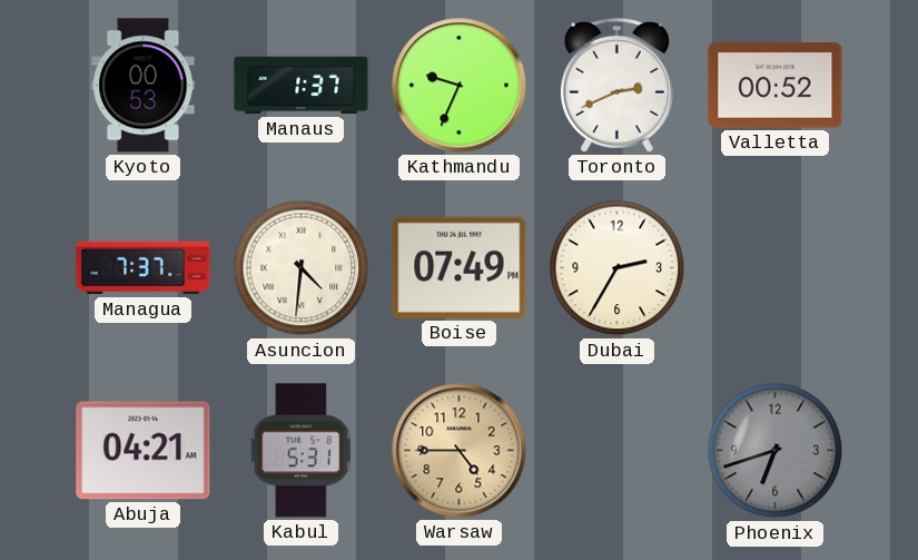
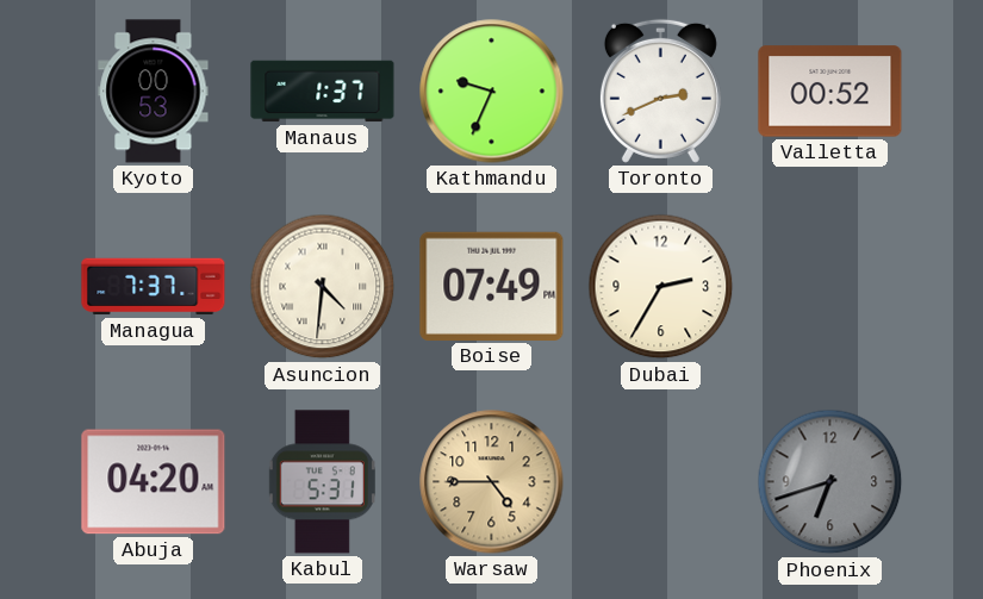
Abuja: 04:21 -> 04:20
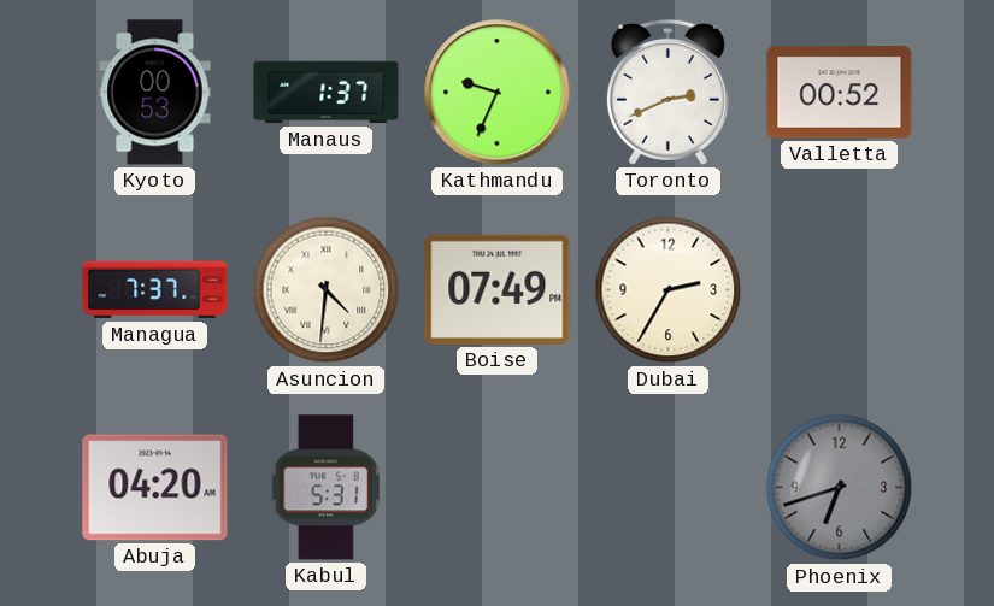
Warsaw: 4:45 -> none
